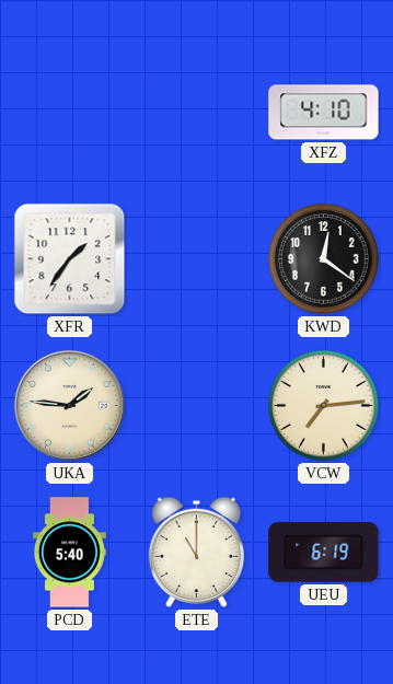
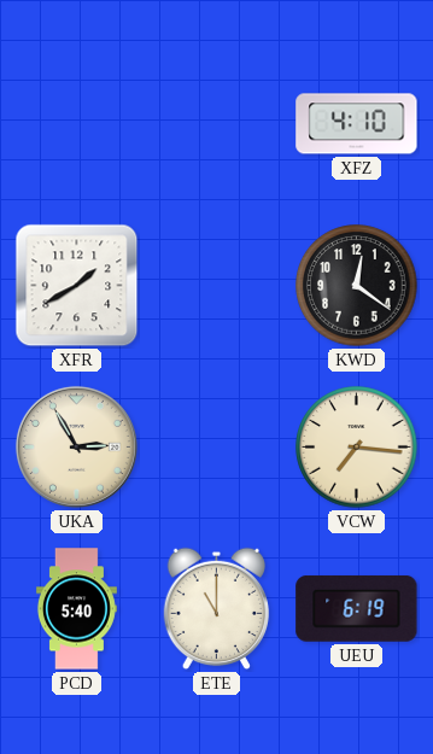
XFR: 1:36 -> 1:40
UKA: 1:46 -> 2:55
VCW: 7:14 -> 7:16
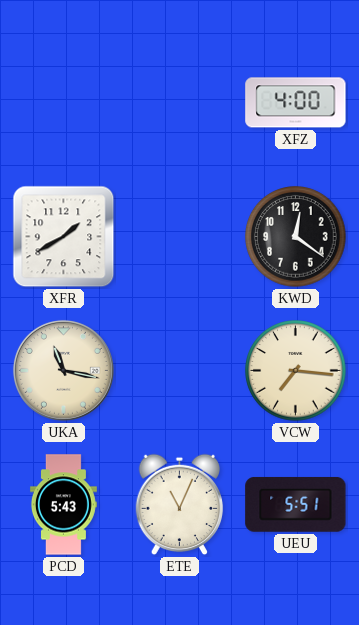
XFZ: 4:10 -> 4:00
UKA: 2:55 -> 11:17
PCD: 5:40 -> 5:43
ETE: 11:00 -> 11:04
UEU: 6:19 -> 5:51
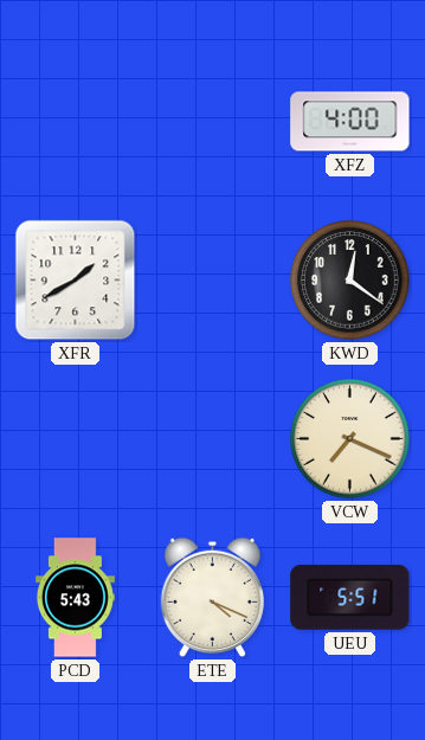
UKA: 11:17 -> none
VCW: 7:16 -> 7:19
ETE: 11:04 -> 4:19
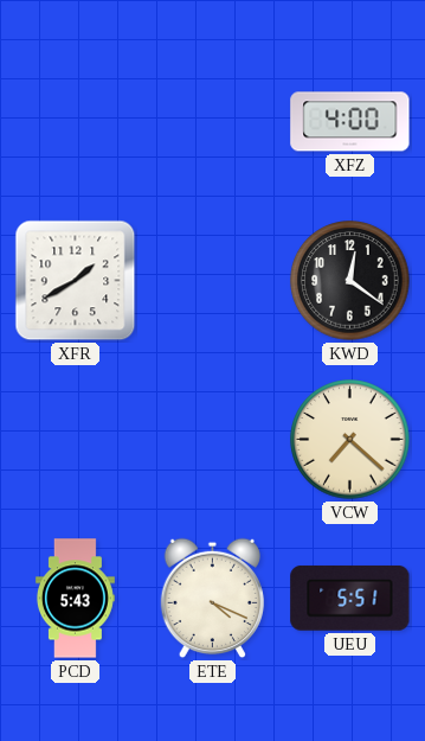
VCW: 7:19 -> 7:22
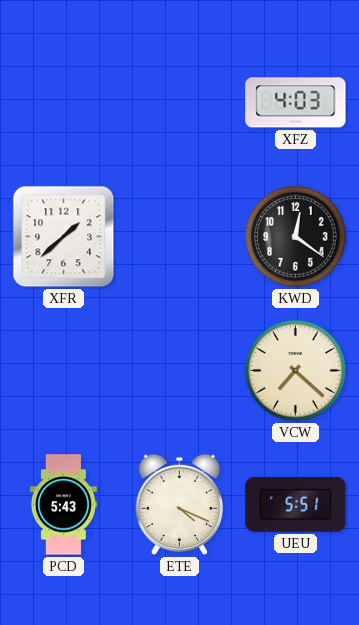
XFZ: 4:00 -> 4:03
XFR: 1:40 -> 1:38
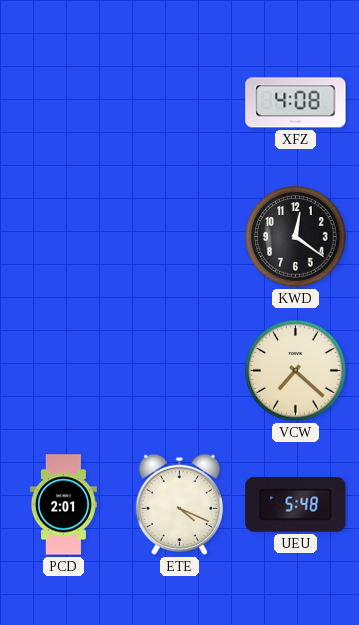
XFZ: 4:03 -> 4:08
XFR: 1:38 -> none
PCD: 5:43 -> 2:01
UEU: 5:51 -> 5:48
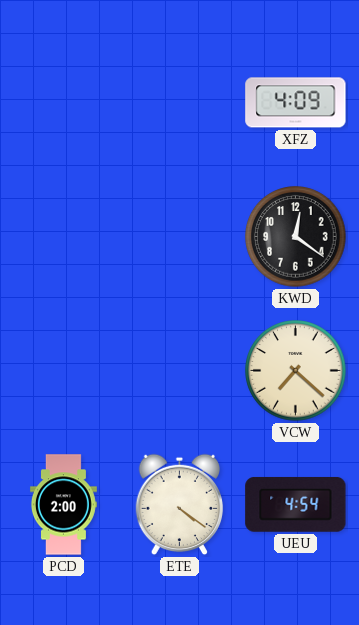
XFZ: 4:08 -> 4:09
PCD: 2:01 -> 2:00
ETE: 4:19 -> 4:21
UEU: 5:48 -> 4:54
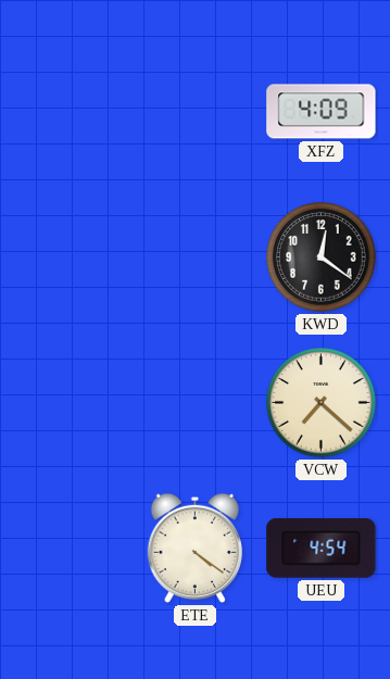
PCD: 2:00 -> none
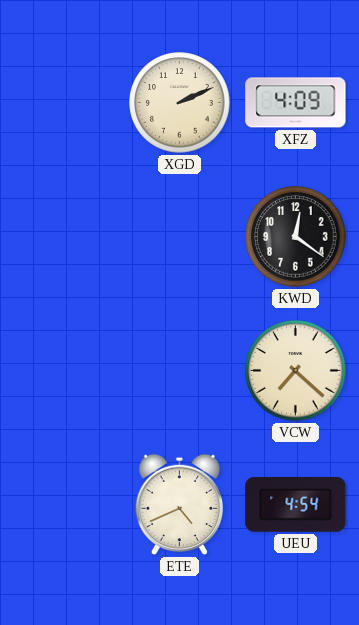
XGD: none -> 2:11
ETE: 4:21 -> 4:41
